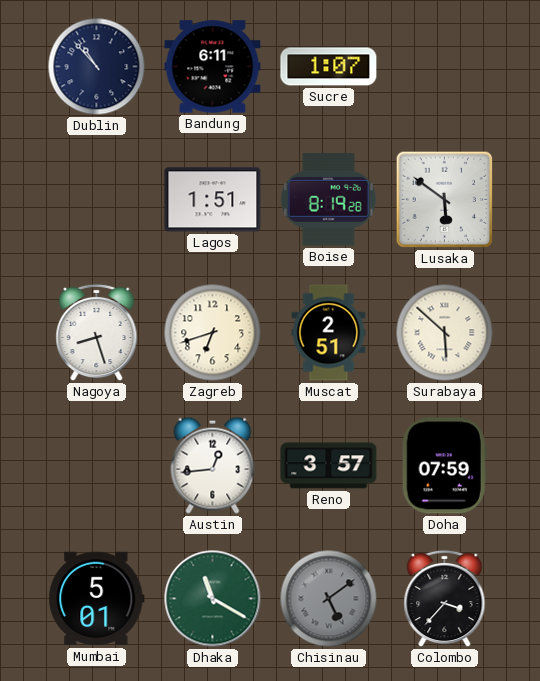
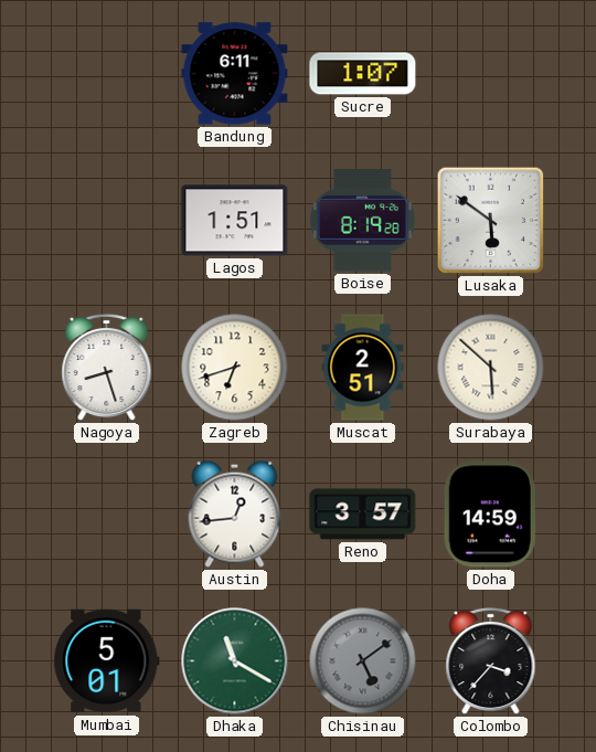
Dublin: 10:53 -> none
Doha: 07:59 -> 14:59
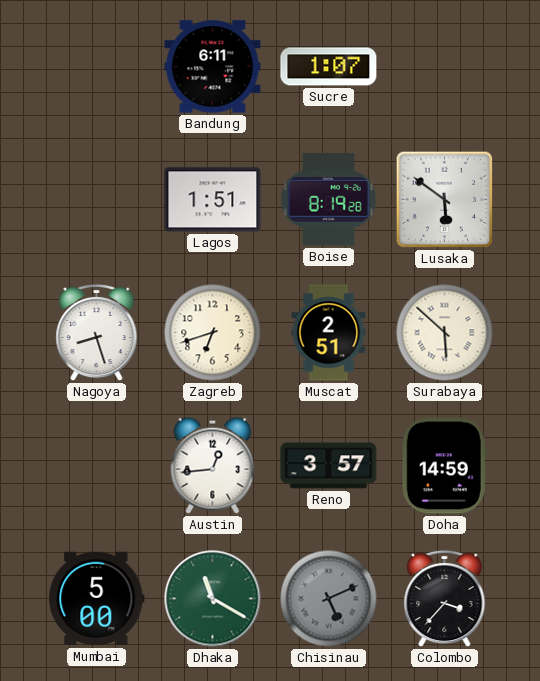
Mumbai: 5:01 -> 5:00
Chisinau: 5:09 -> 5:11
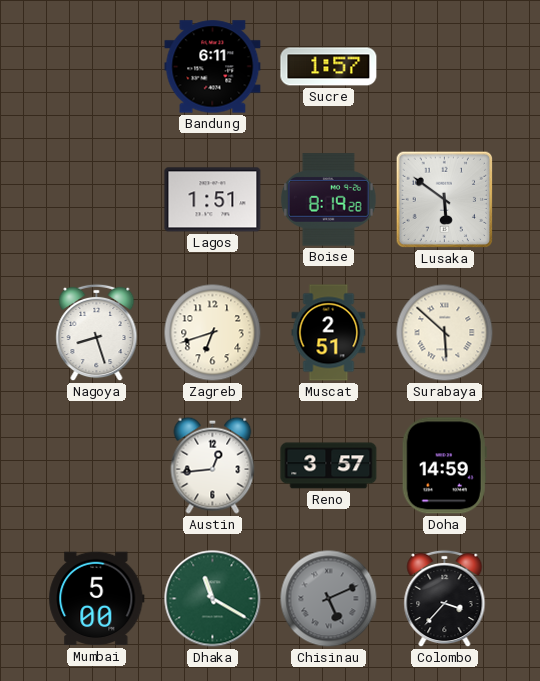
Sucre: 1:07 -> 1:57
